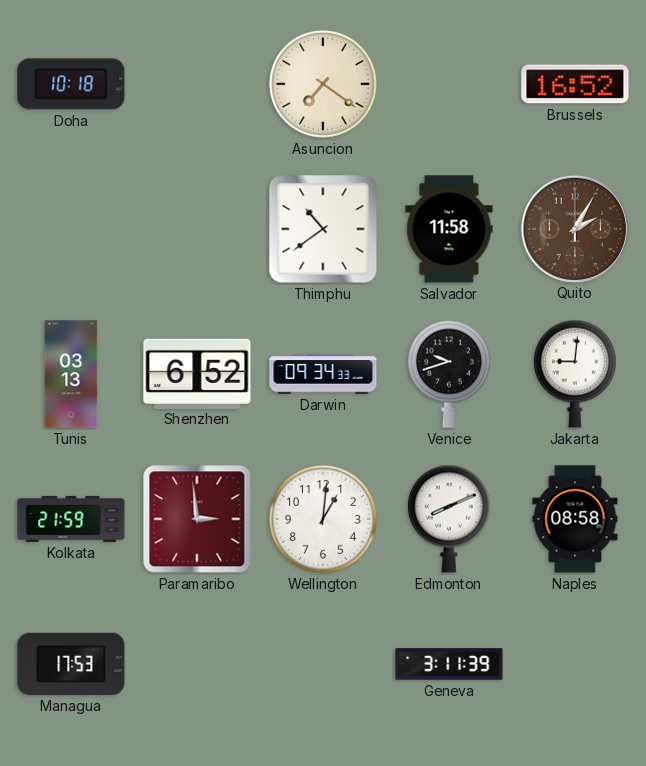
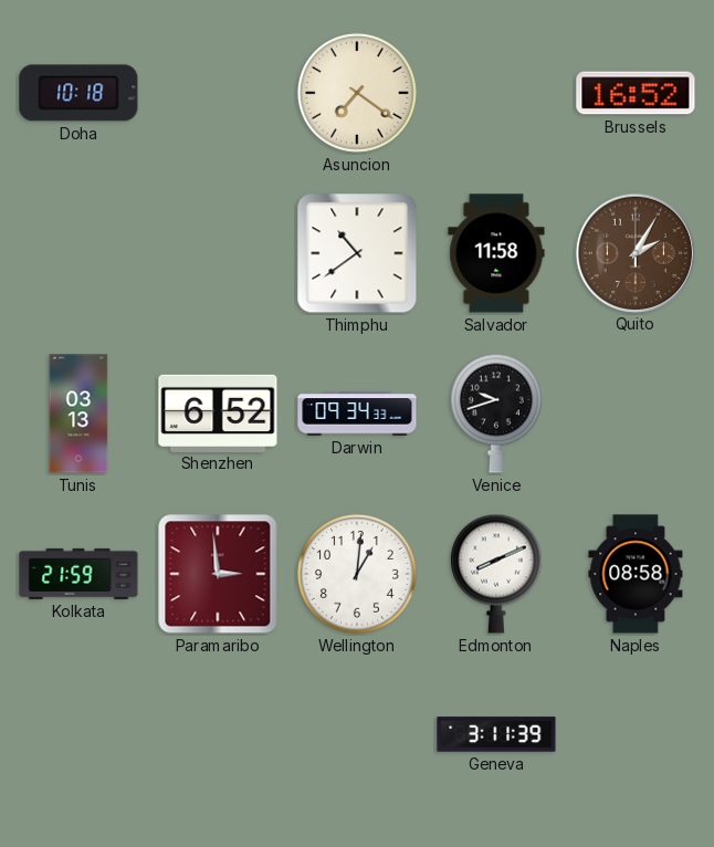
Jakarta: 9:01 -> none
Managua: 17:53 -> none
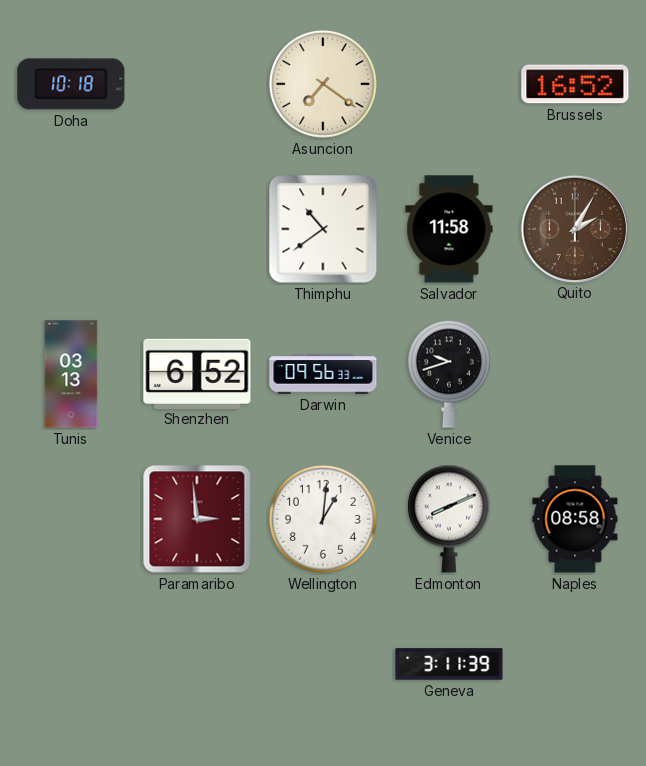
Darwin: 09:34 -> 09:56
Kolkata: 21:59 -> none
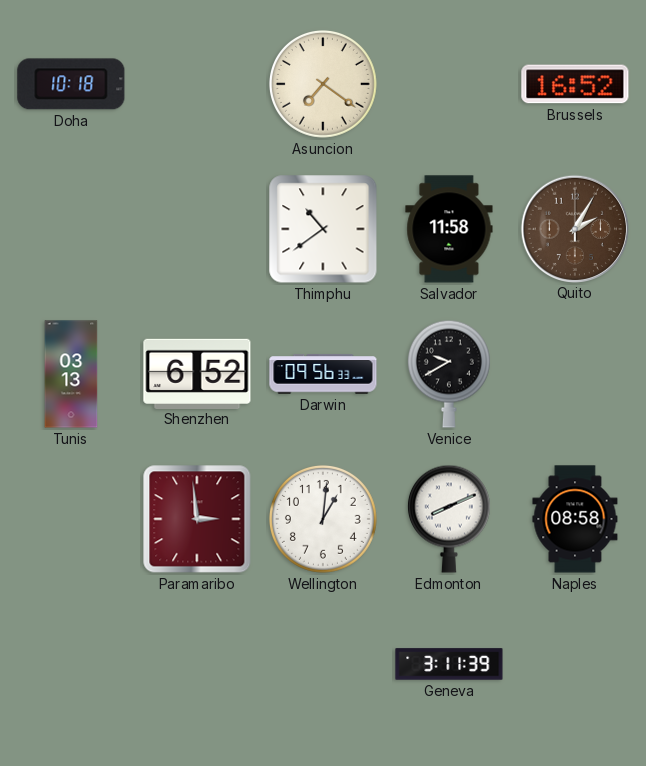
Venice: 9:42 -> 9:40
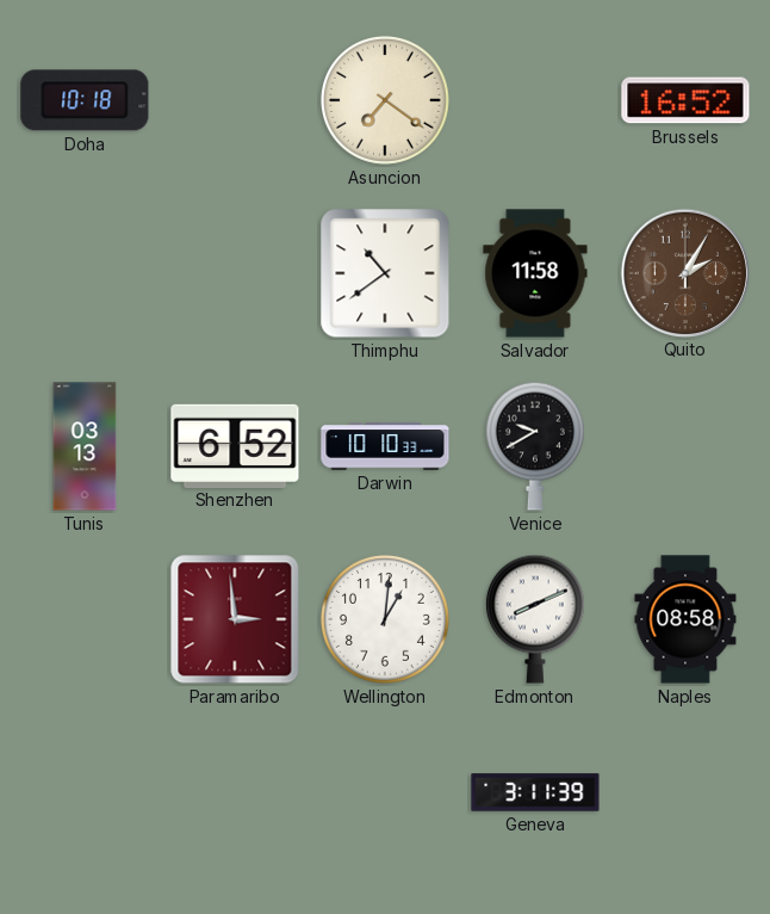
Darwin: 09:56 -> 10:10
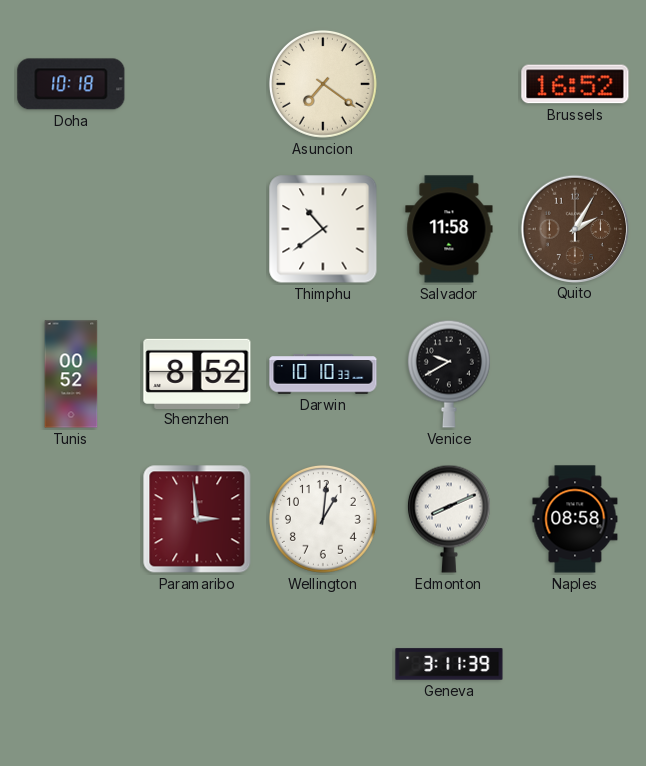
Tunis: 03:13 -> 00:52
Shenzhen: 6:52 -> 8:52
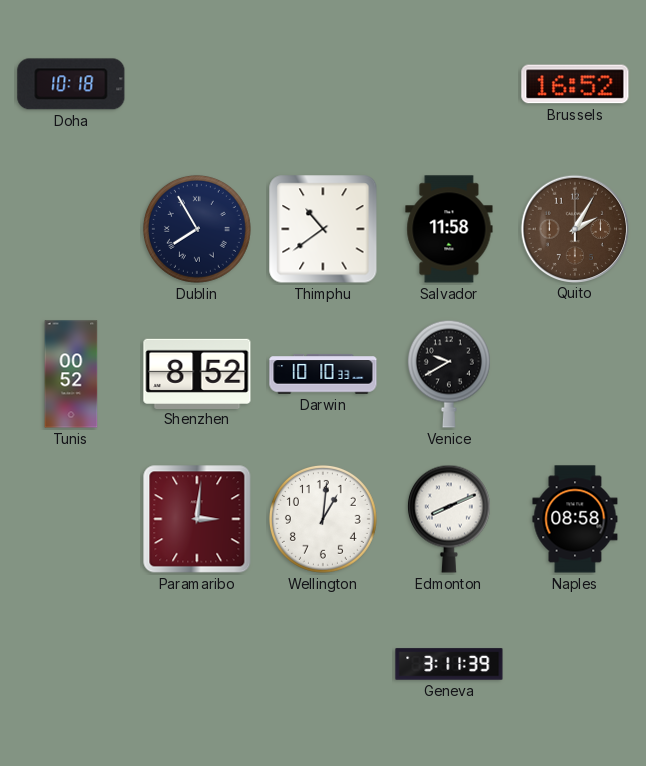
Asuncion: 7:21 -> none
Dublin: none -> 7:55
Paramaribo: 2:59 -> 3:01
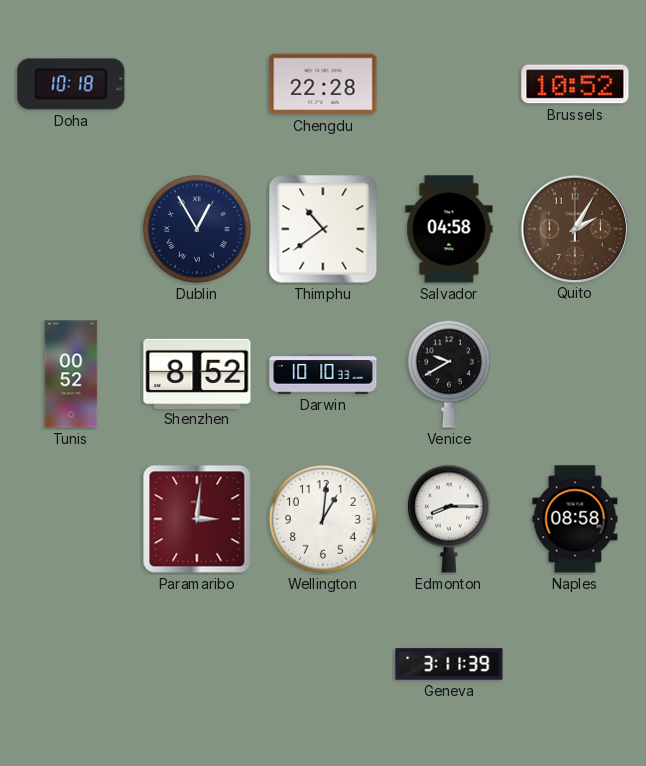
Chengdu: none -> 22:28
Brussels: 16:52 -> 10:52
Dublin: 7:55 -> 12:55
Salvador: 11:58 -> 04:58
Edmonton: 8:11 -> 8:15
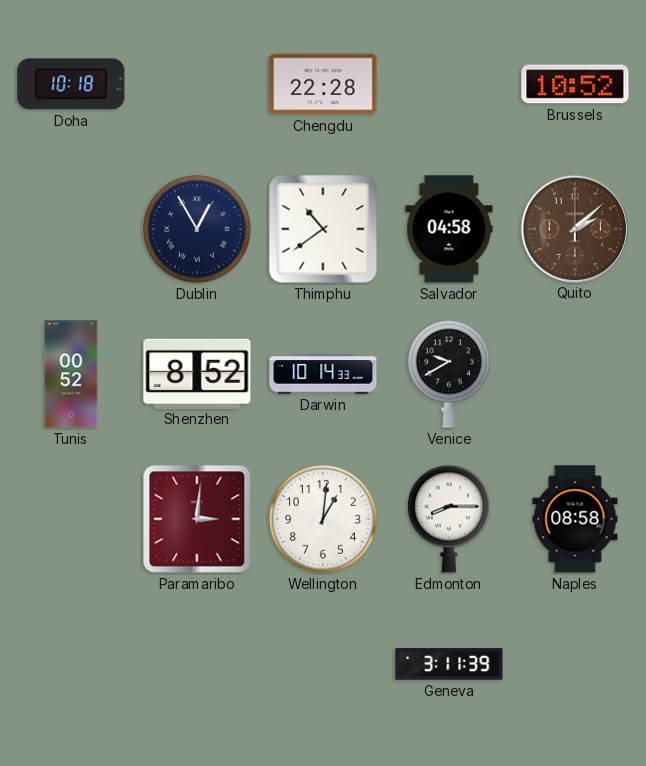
Quito: 2:05 -> 2:08
Darwin: 10:10 -> 10:14
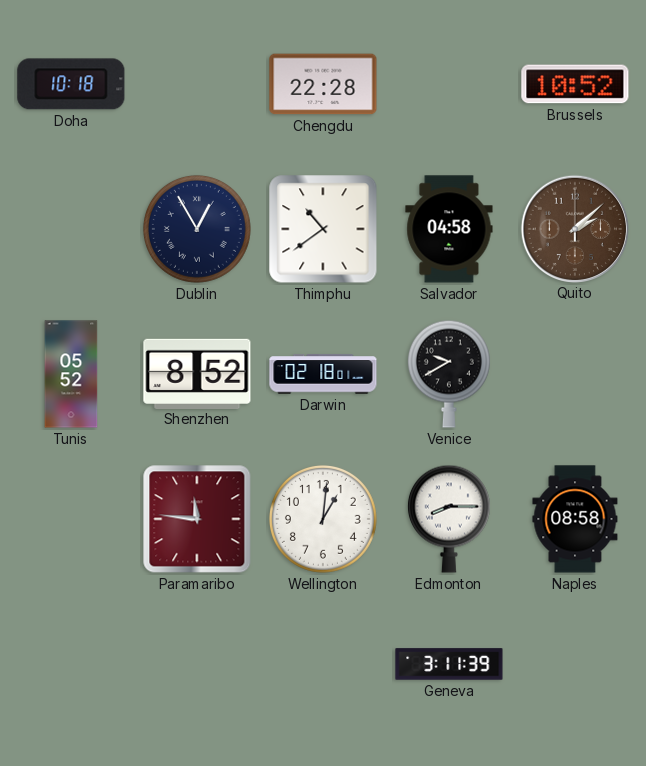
Tunis: 00:52 -> 05:52
Darwin: 10:14 -> 02:18
Paramaribo: 3:01 -> 11:46
